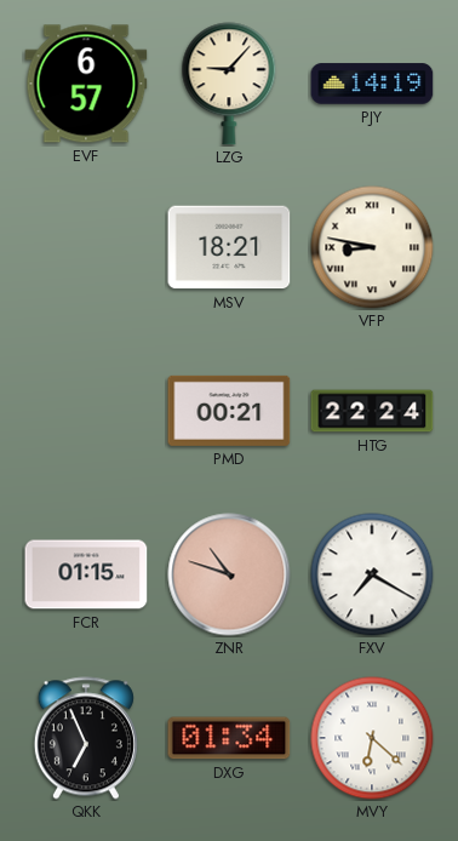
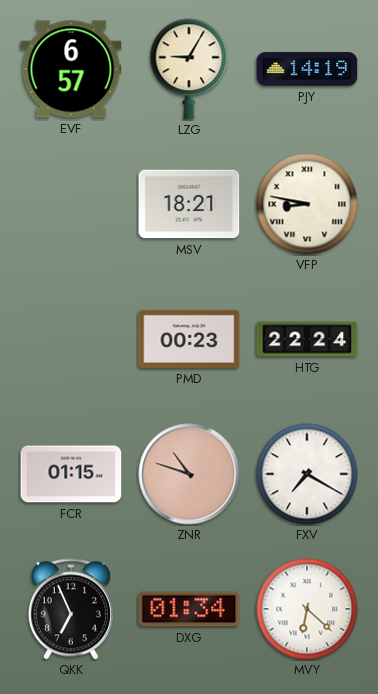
LZG: 9:07 -> 9:05
PMD: 00:21 -> 00:23
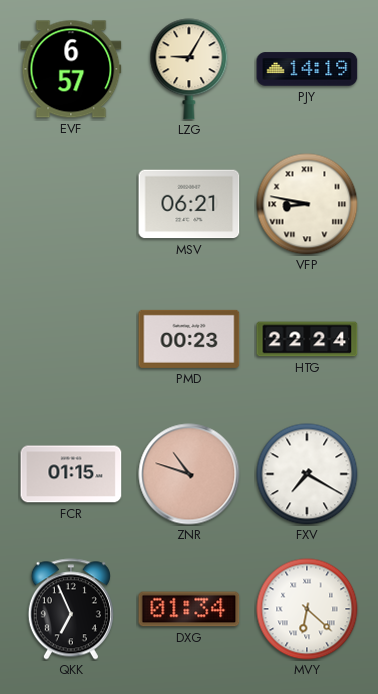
MSV: 18:21 -> 06:21
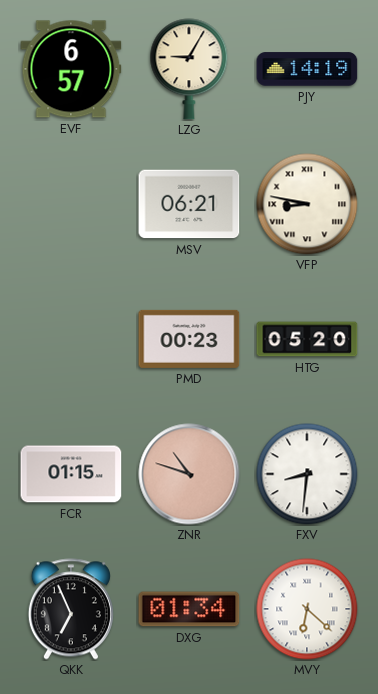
HTG: 22:24 -> 05:20
FXV: 7:20 -> 8:31
